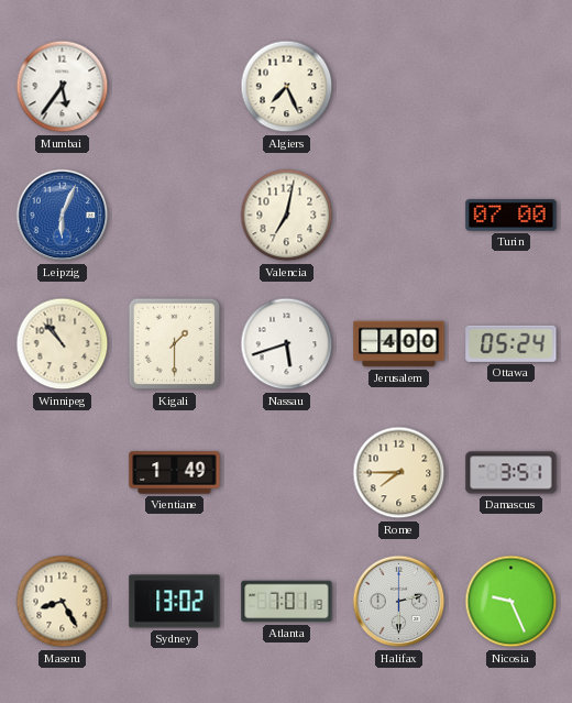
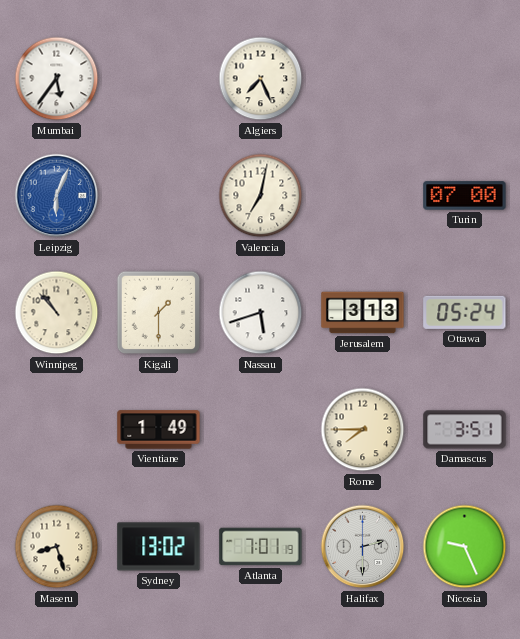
Jerusalem: 4:00 -> 3:13
Maseru: 8:25 -> 8:27
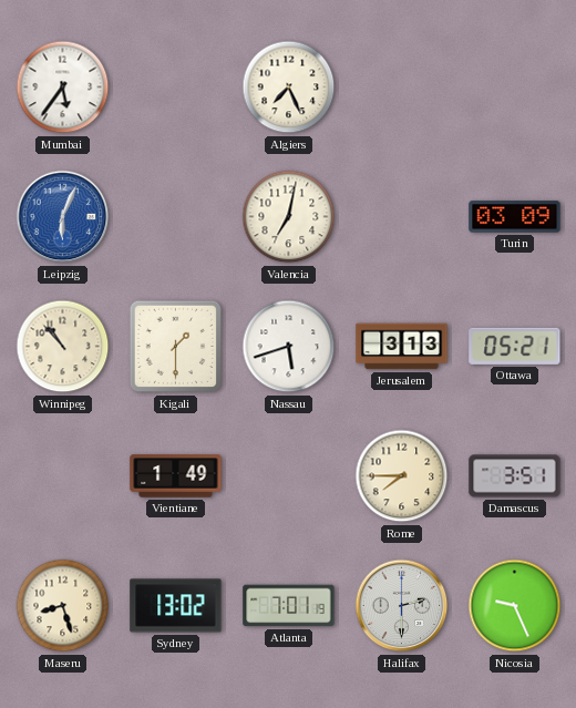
Turin: 07:00 -> 03:09
Ottawa: 05:24 -> 05:21
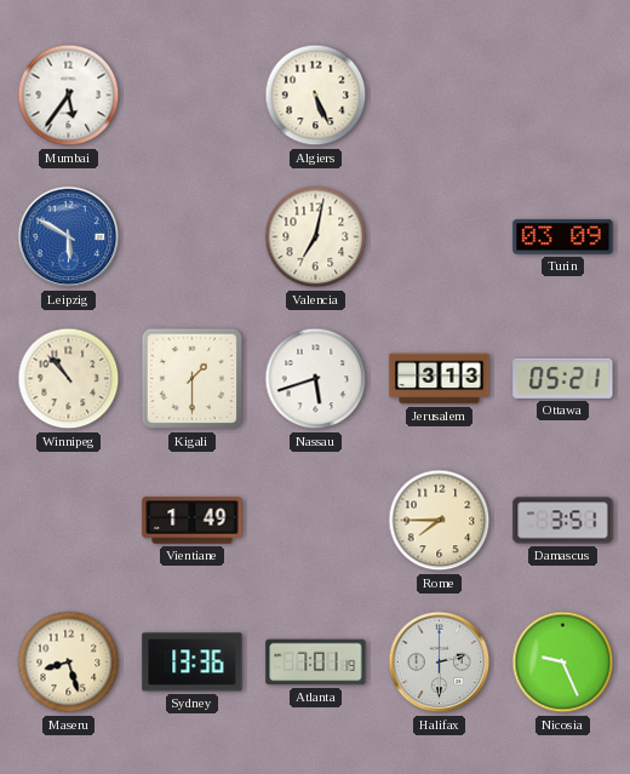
Algiers: 7:26 -> 5:26
Leipzig: 6:04 -> 5:50
Sydney: 13:02 -> 13:36
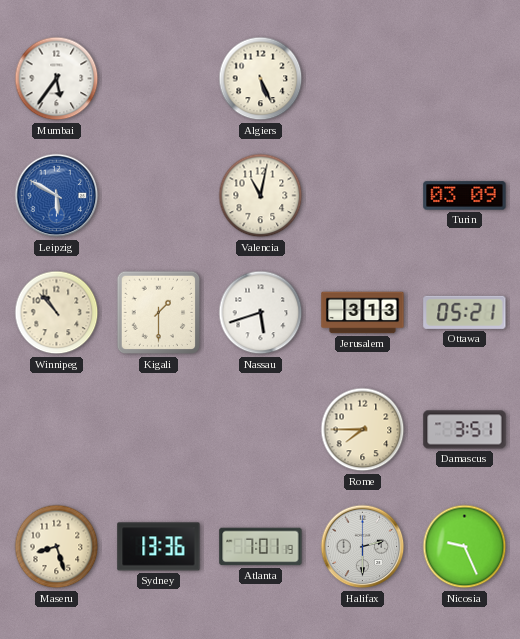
Valencia: 7:02 -> 11:02
Vientiane: 1:49 -> none
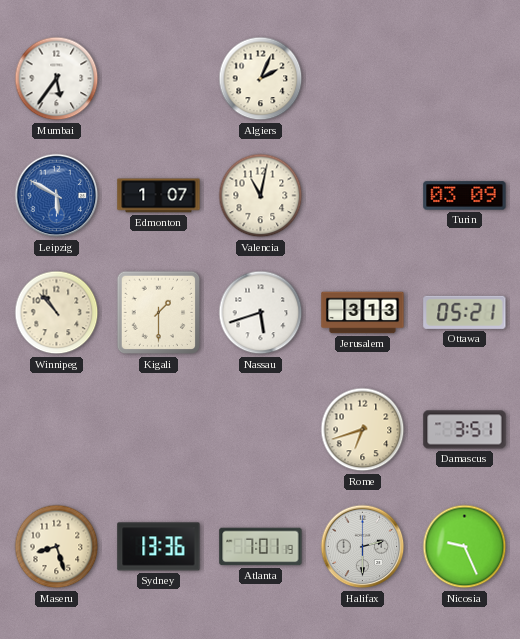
Algiers: 5:26 -> 2:04
Edmonton: none -> 1:07
Rome: 7:45 -> 6:42
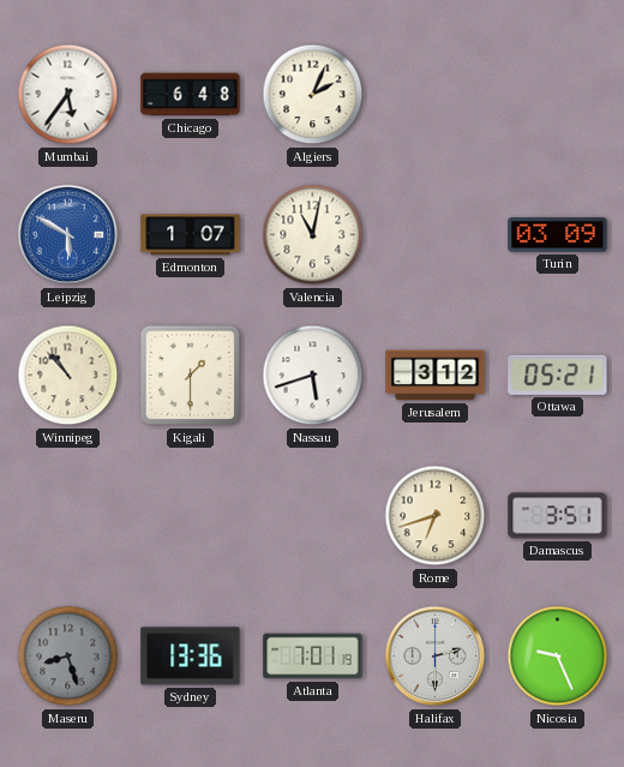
Chicago: none -> 6:48
Jerusalem: 3:13 -> 3:12
Maseru dial: cream -> grey
